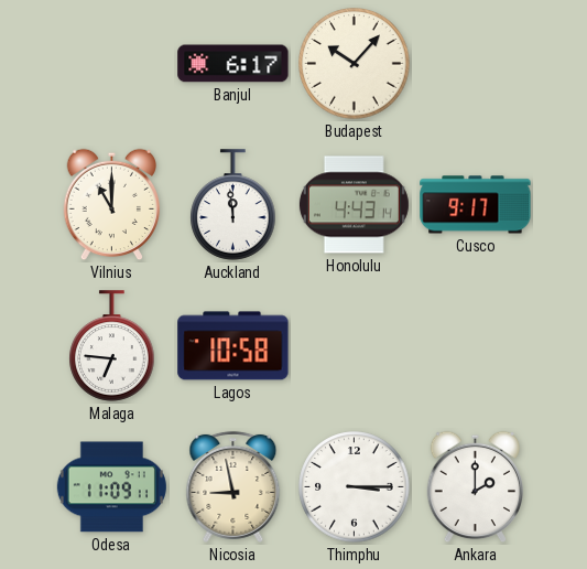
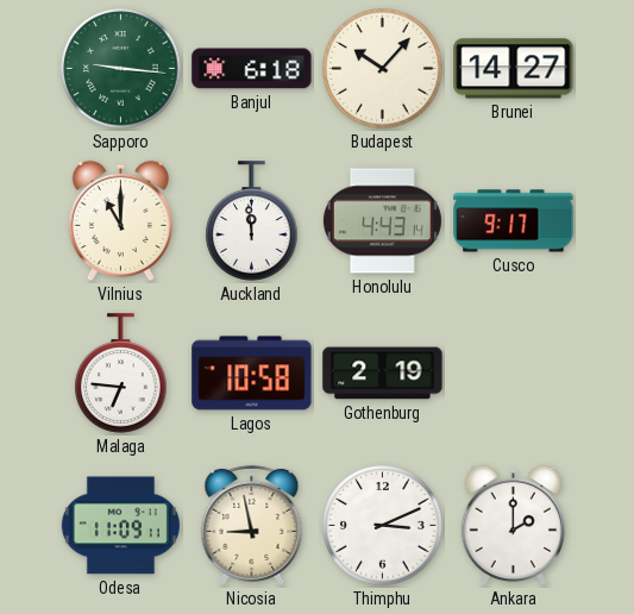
Sapporo: none -> 9:16
Banjul: 6:17 -> 6:18
Brunei: none -> 14:27
Gothenburg: none -> 2:19
Thimphu: 3:15 -> 3:11
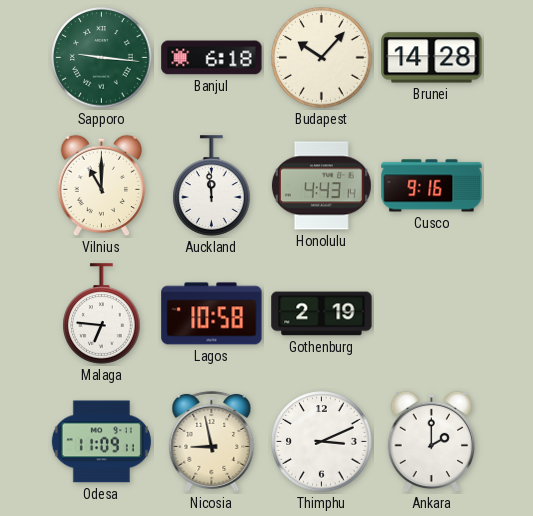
Brunei: 14:27 -> 14:28
Cusco: 9:17 -> 9:16
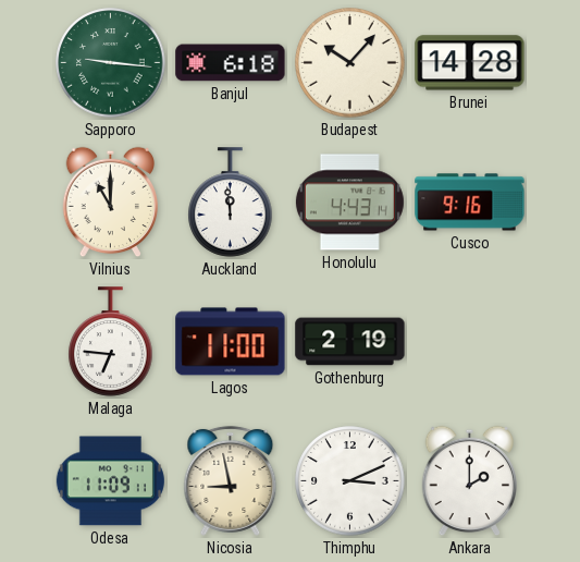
Lagos: 10:58 -> 11:00
